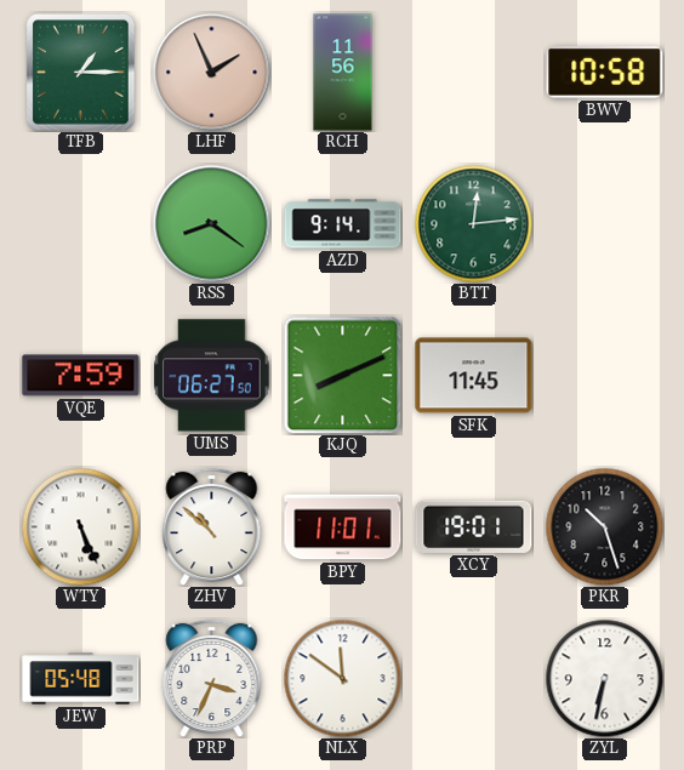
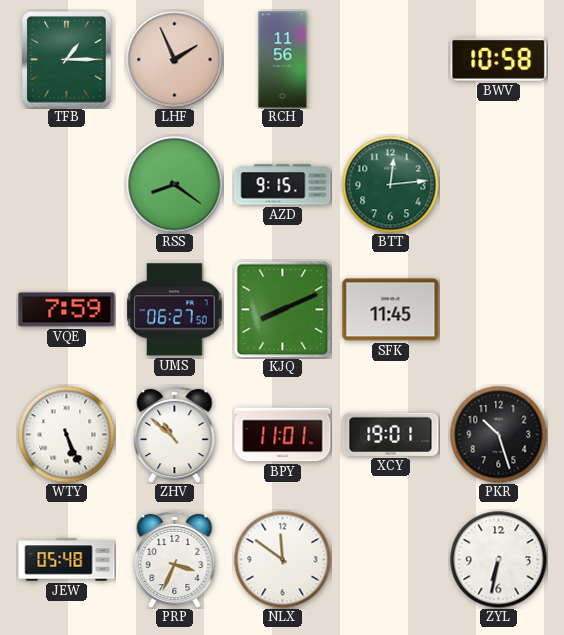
AZD: 9:14 -> 9:15
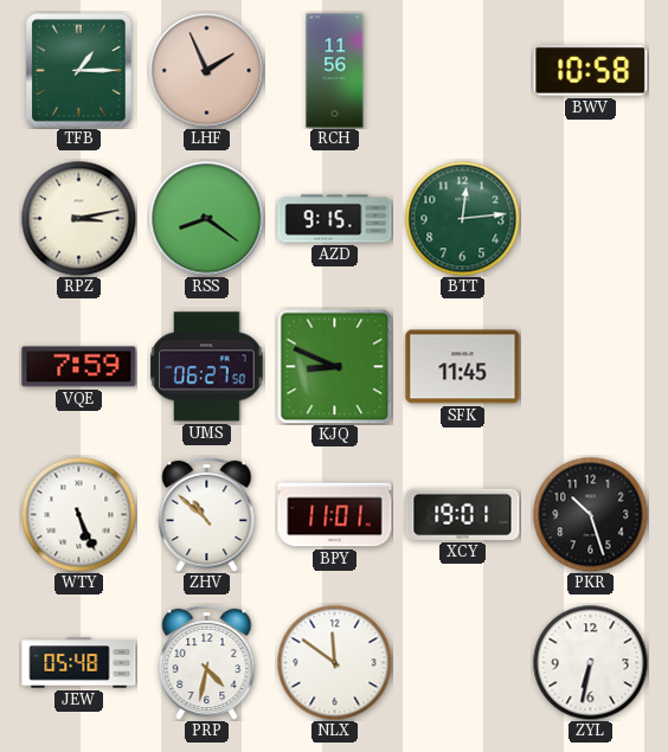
RPZ: none -> 3:13
KJQ: 8:11 -> 8:49
PRP: 3:34 -> 4:32
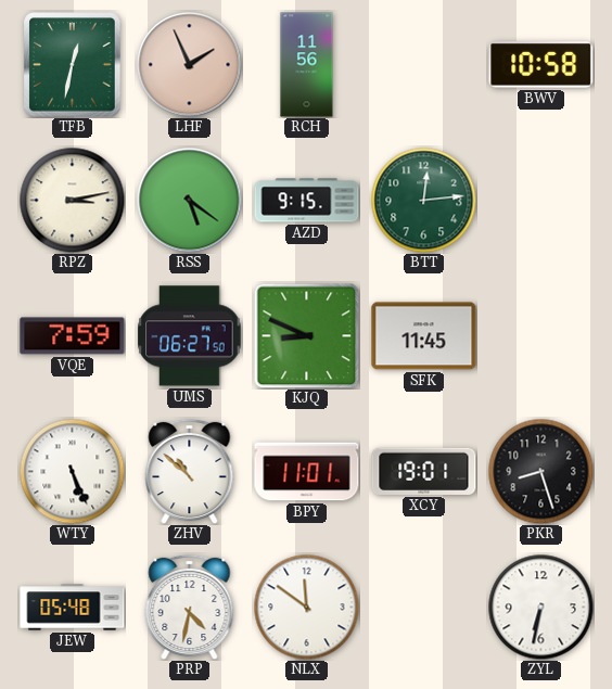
TFB: 1:15 -> 12:32
RSS: 8:21 -> 5:21
PKR: 10:27 -> 8:27
